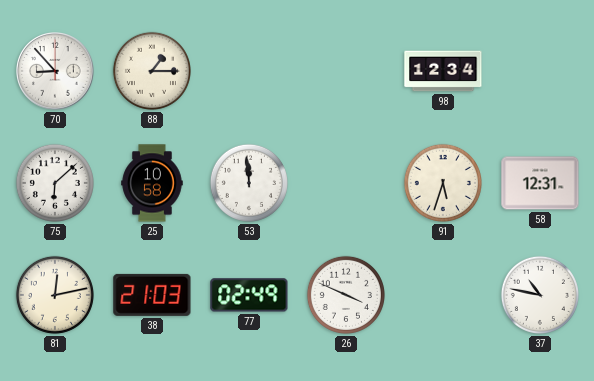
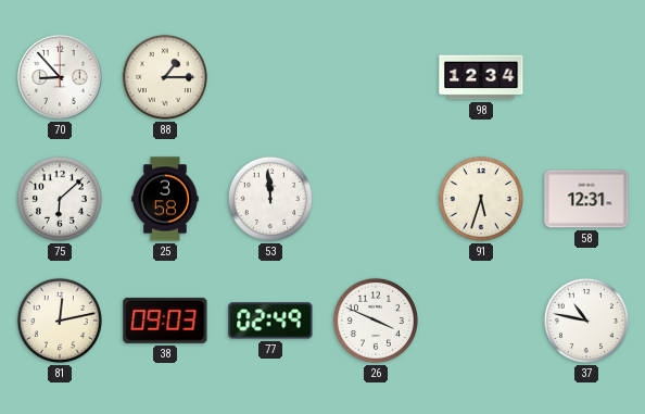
25: 10:58 -> 3:58
38: 21:03 -> 09:03
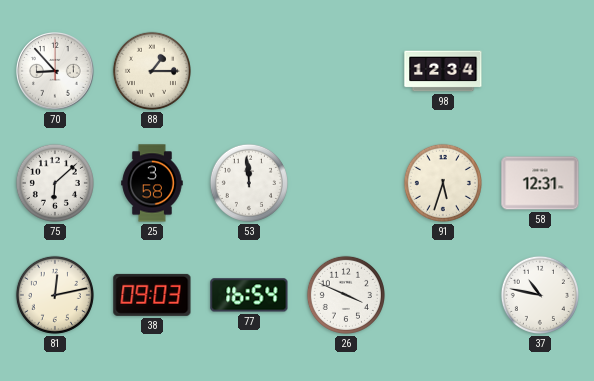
77: 02:49 -> 16:54
